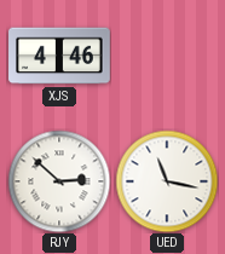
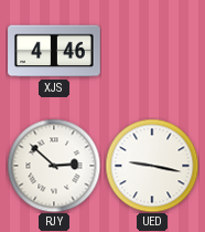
UED: 11:17 -> 9:17
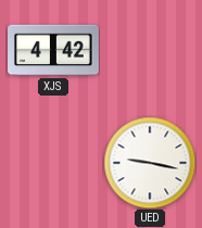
XJS: 4:46 -> 4:42
RJY: 2:52 -> none
